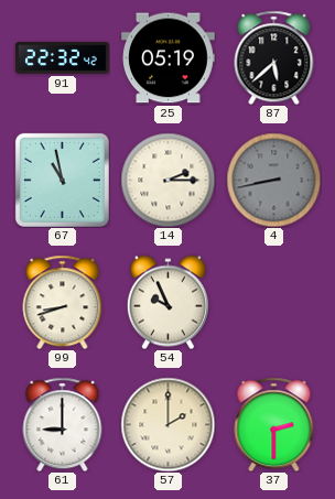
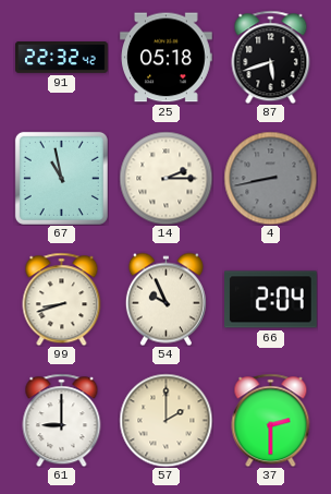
25: 05:19 -> 05:18
87: 5:38 -> 5:42
66: none -> 2:04
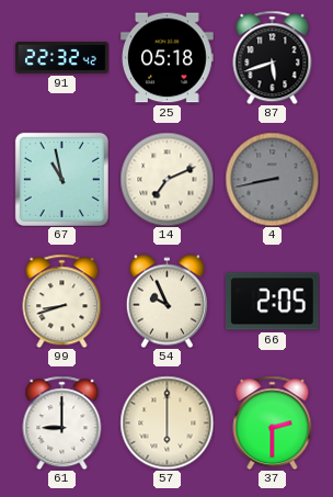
14: 2:15 -> 7:11
66: 2:04 -> 2:05
57: 2:00 -> 6:00
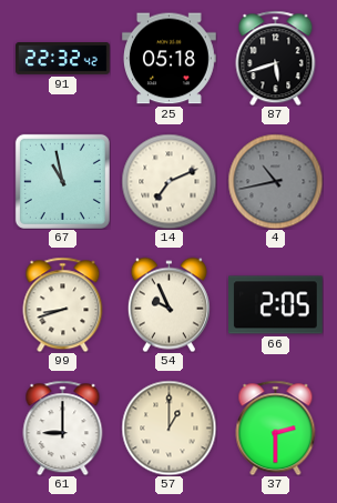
4: 8:43 -> 10:43
57: 6:00 -> 1:00
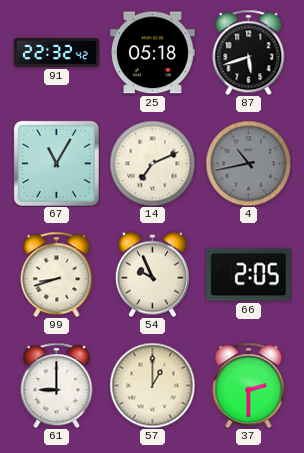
67: 10:58 -> 11:05
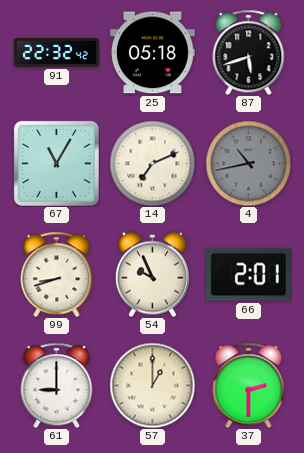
66: 2:05 -> 2:01
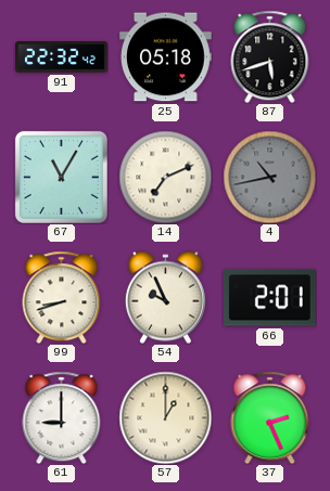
37: 2:30 -> 2:26
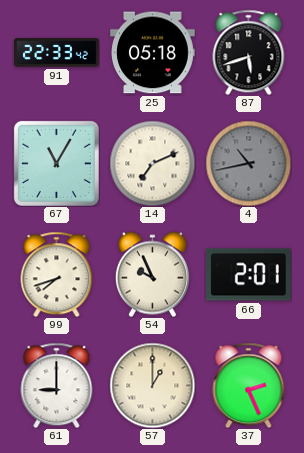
91: 22:32 -> 22:33
99: 8:42 -> 7:42
